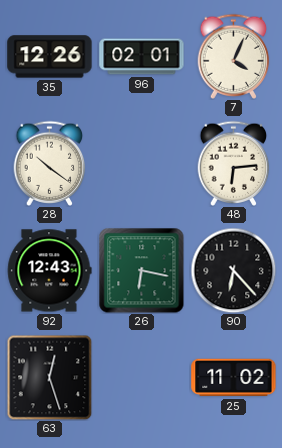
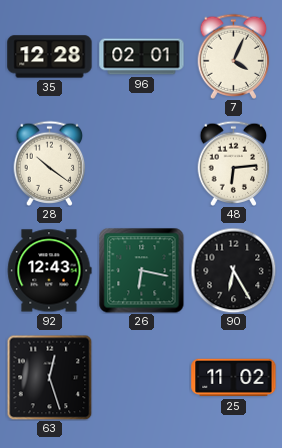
35: 12:26 -> 12:28
90: 6:23 -> 6:25
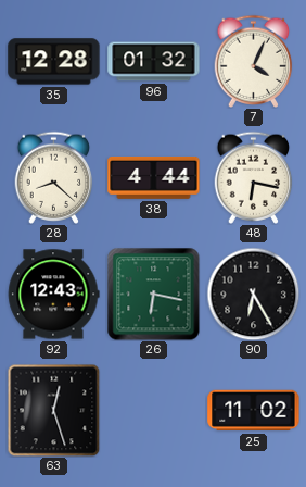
96: 02:01 -> 01:32
28: 10:21 -> 8:22
38: none -> 4:44
48: 6:14 -> 6:17
